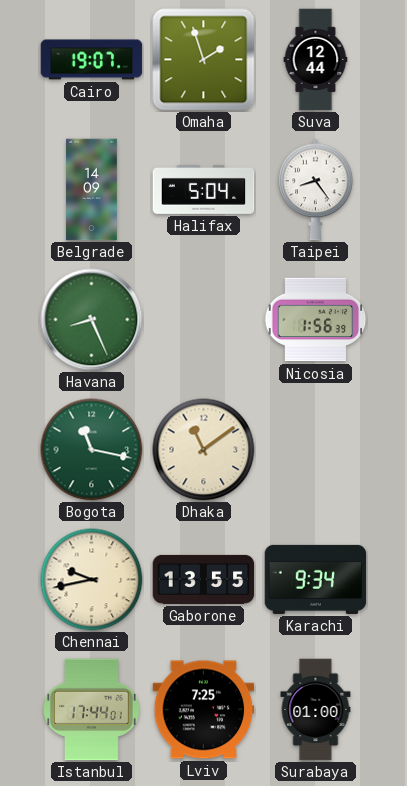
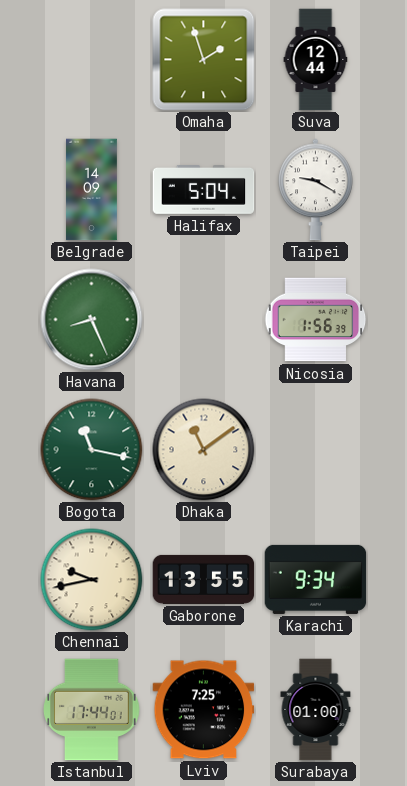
Cairo: 19:07 -> none
Taipei: 8:24 -> 9:20
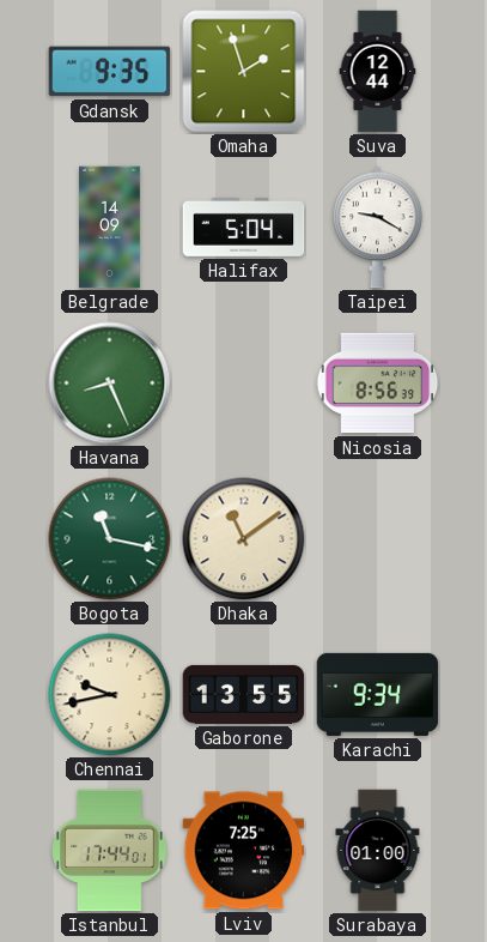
Gdansk: none -> 9:35
Nicosia: 1:56 -> 8:56
